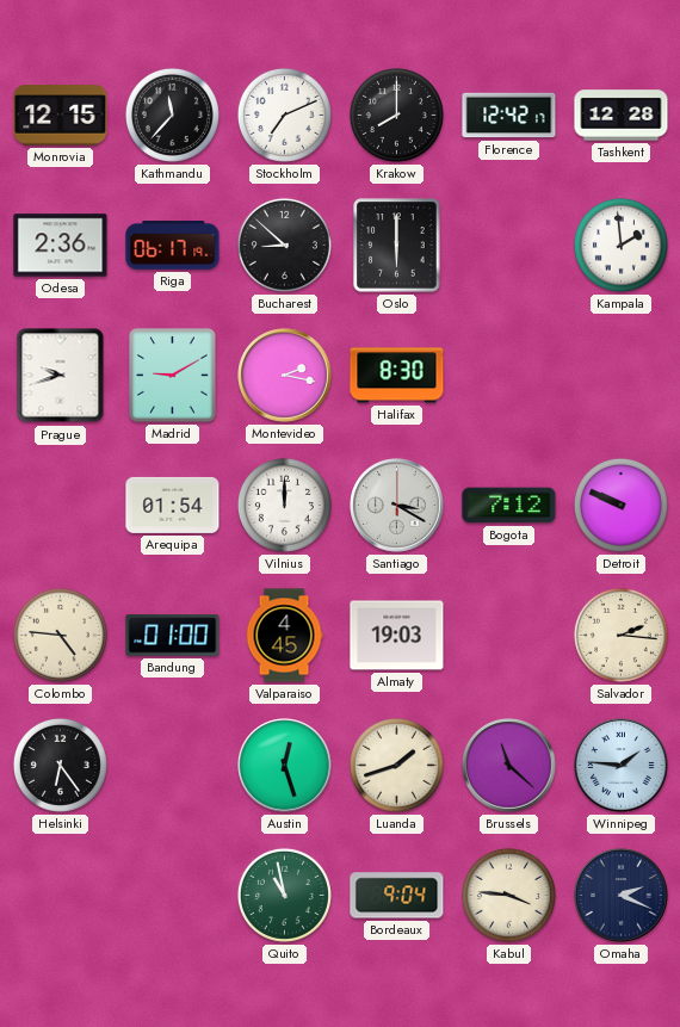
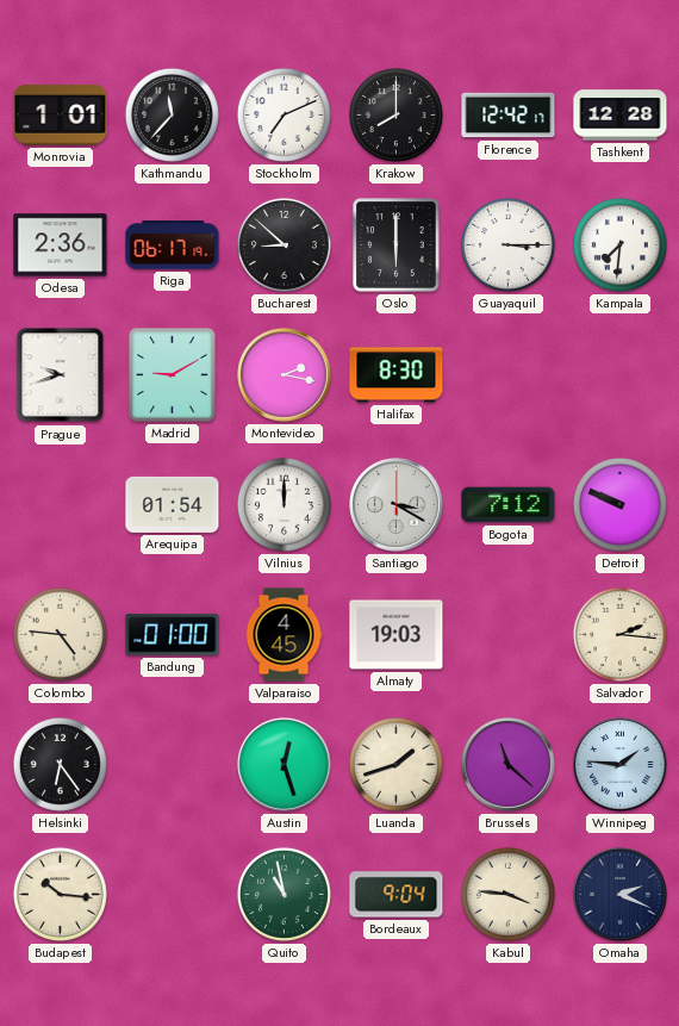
Monrovia: 12:15 -> 1:01
Guayaquil: none -> 3:15
Kampala: 1:59 -> 7:31
Budapest: none -> 10:16
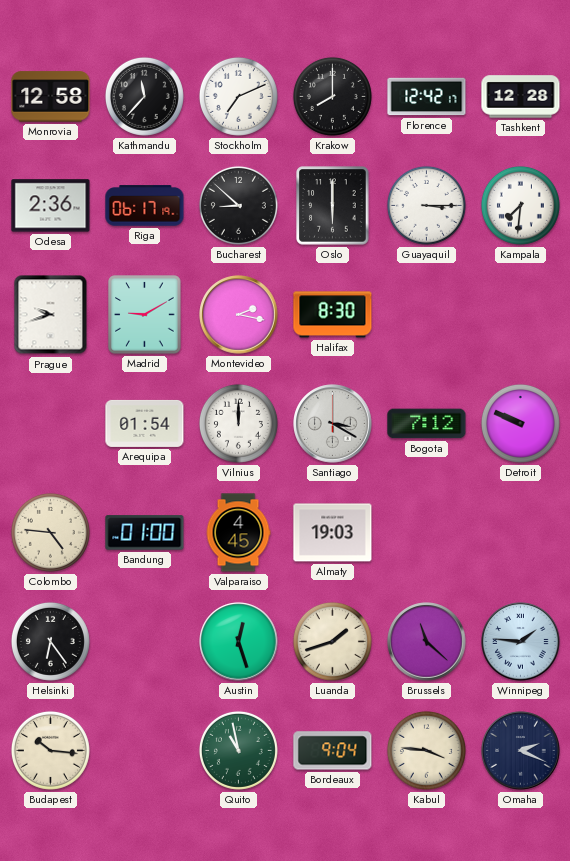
Monrovia: 1:01 -> 12:58
Salvador: 2:16 -> none
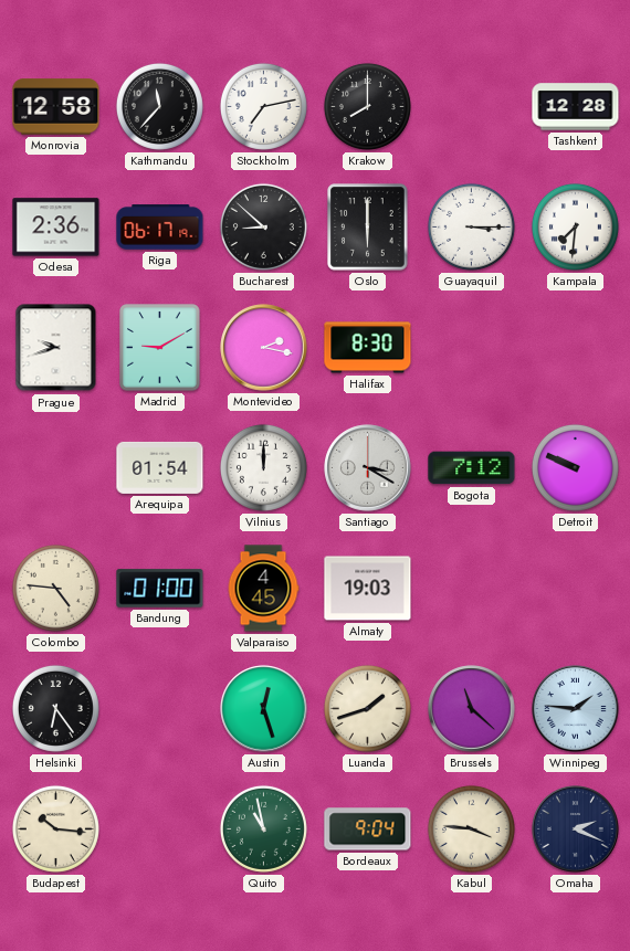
Stockholm: 7:11 -> 7:13
Florence: 12:42 -> none
